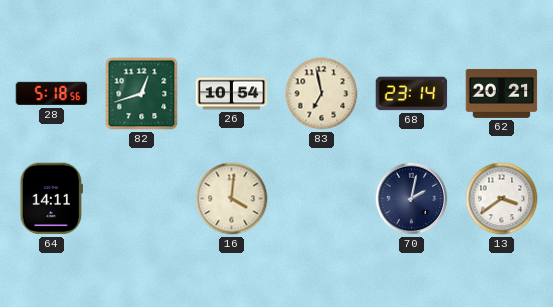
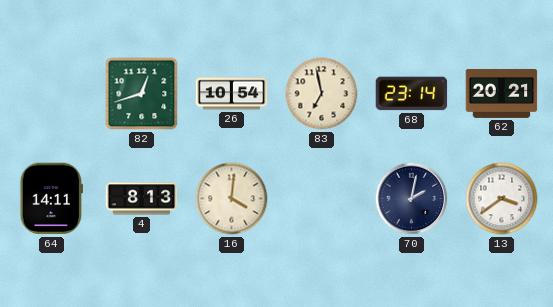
28: 5:18 -> none
4: none -> 8:13
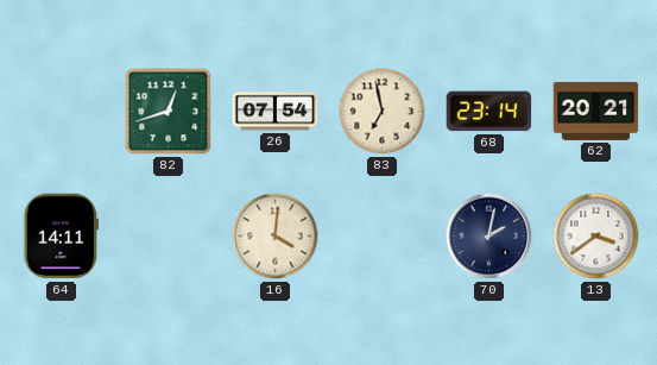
26: 10:54 -> 07:54
4: 8:13 -> none
